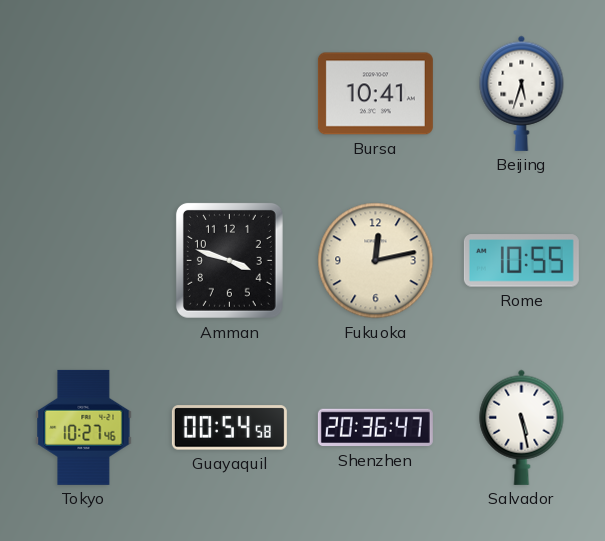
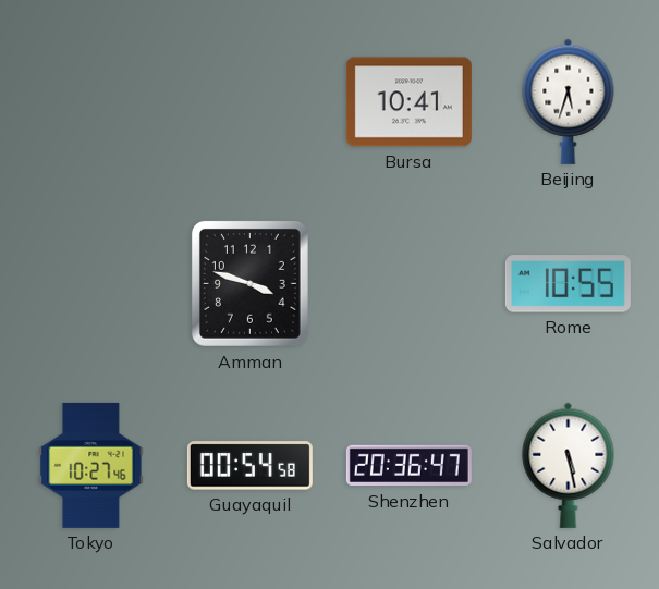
Fukuoka: 12:13 -> none
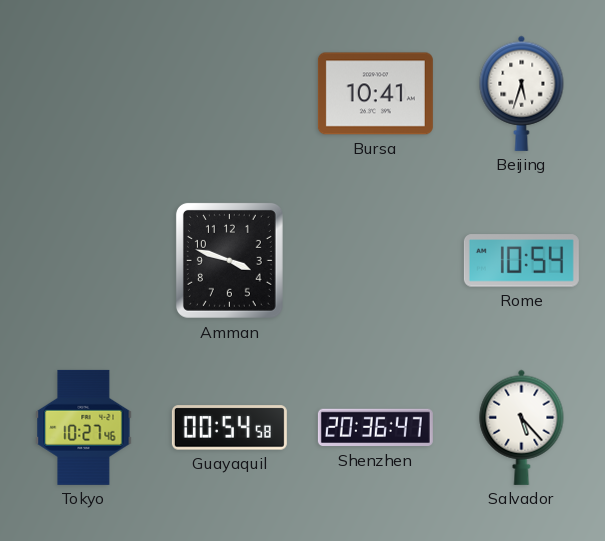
Rome: 10:55 -> 10:54
Salvador: 5:28 -> 5:23
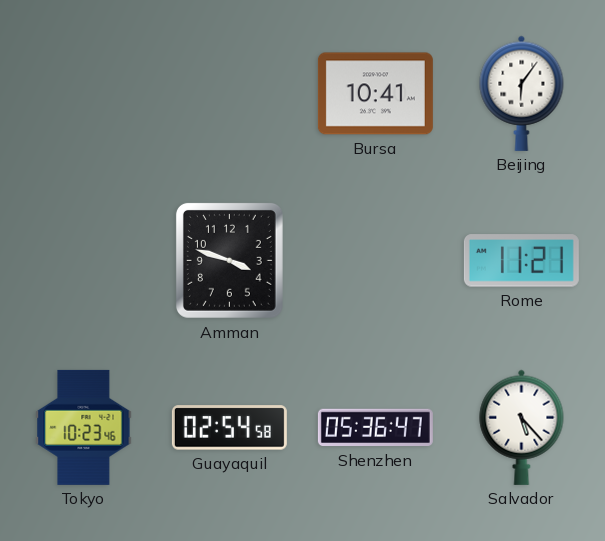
Beijing: 5:33 -> 6:06
Rome: 10:54 -> 11:21
Tokyo: 10:27 -> 10:23
Guayaquil: 00:54 -> 02:54
Shenzhen: 20:36 -> 05:36
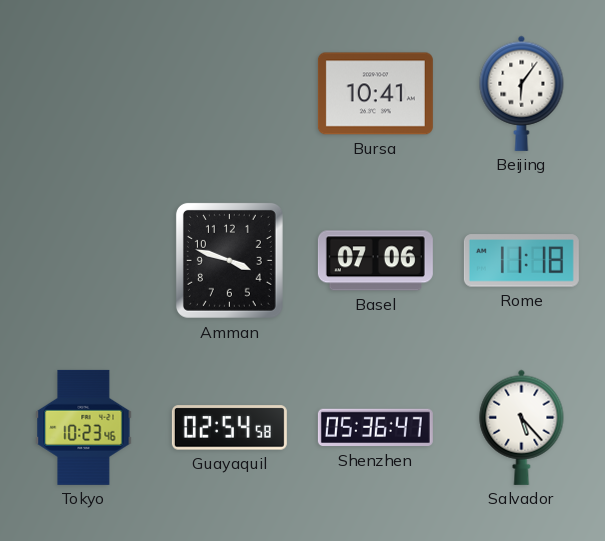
Basel: none -> 07:06
Rome: 11:21 -> 11:18
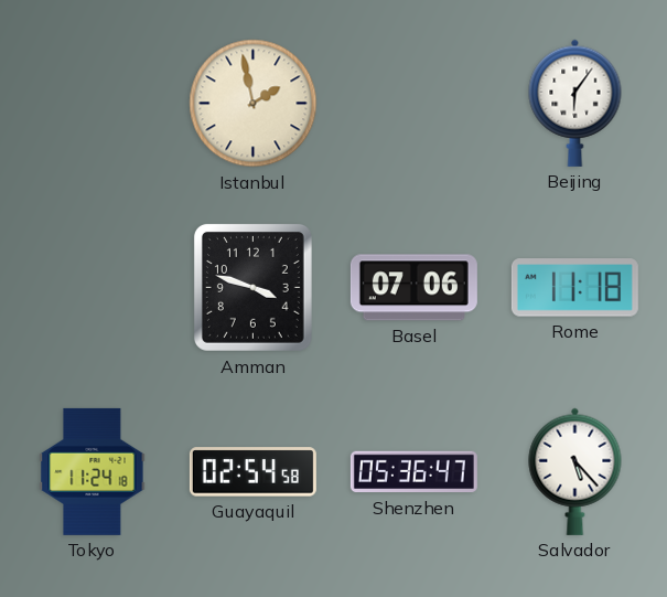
Istanbul: none -> 1:58
Bursa: 10:41 -> none
Tokyo: 10:23 -> 11:24
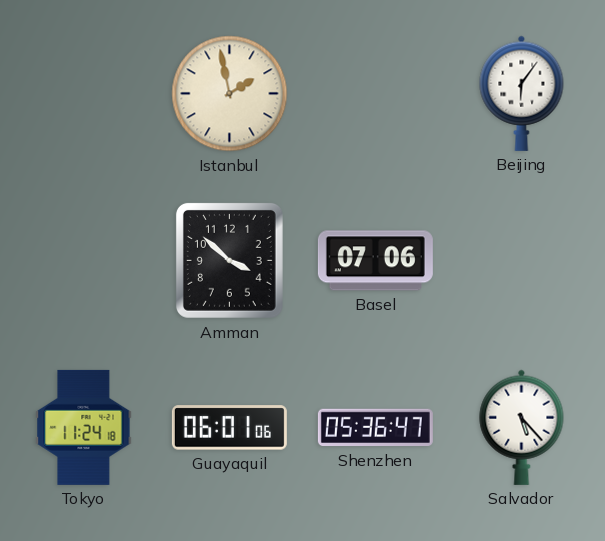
Amman: 3:48 -> 3:52
Rome: 11:18 -> none
Guayaquil: 02:54 -> 06:01
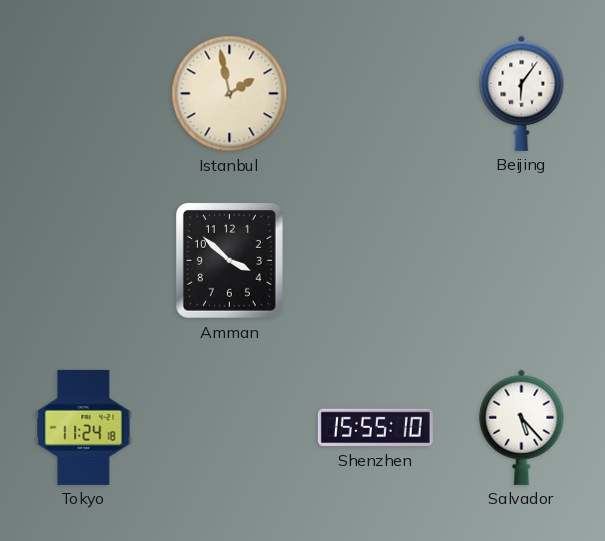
Basel: 07:06 -> none
Guayaquil: 06:01 -> none
Shenzhen: 05:36 -> 15:55
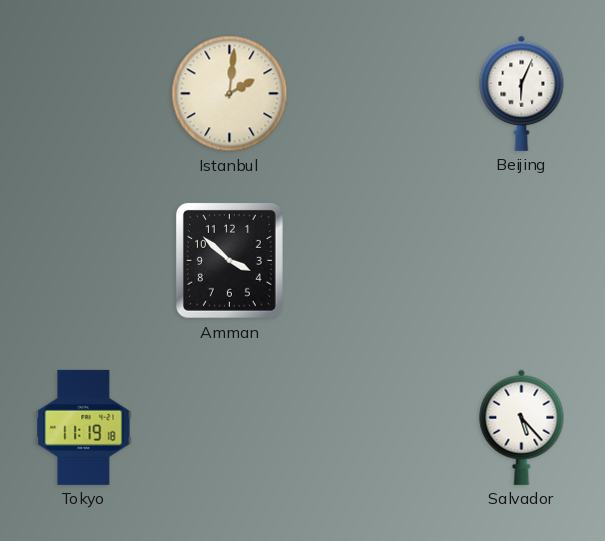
Istanbul: 1:58 -> 2:01
Beijing: 6:06 -> 6:04
Tokyo: 11:24 -> 11:19
Shenzhen: 15:55 -> none
